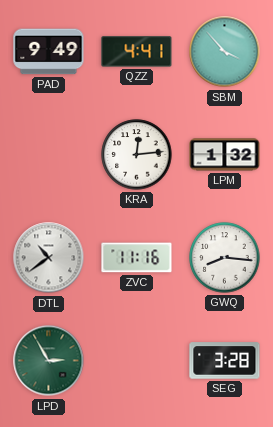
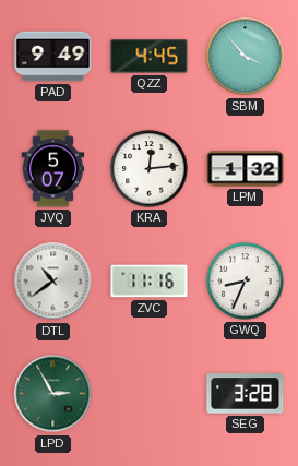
QZZ: 4:41 -> 4:45
JVQ: none -> 5:07
GWQ: 8:16 -> 8:34
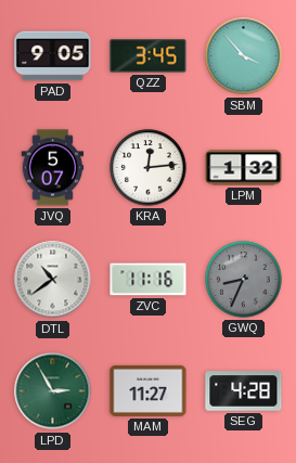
PAD: 9:49 -> 9:05
QZZ: 4:45 -> 3:45
GWQ dial: white -> grey
MAM: none -> 11:27
SEG: 3:28 -> 4:28
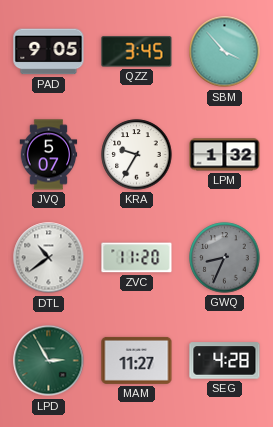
KRA: 12:14 -> 9:35
ZVC: 11:16 -> 11:20
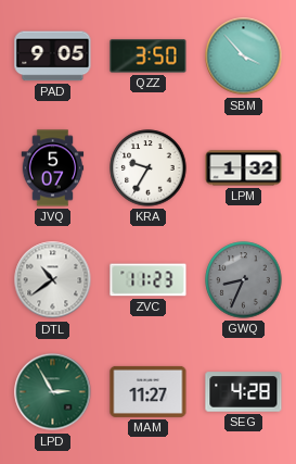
QZZ: 3:45 -> 3:50
ZVC: 11:20 -> 11:23
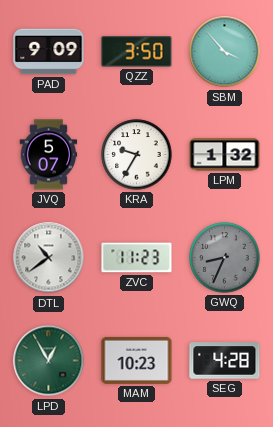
PAD: 9:05 -> 9:09
LPD: 2:55 -> 12:55
MAM: 11:27 -> 10:23
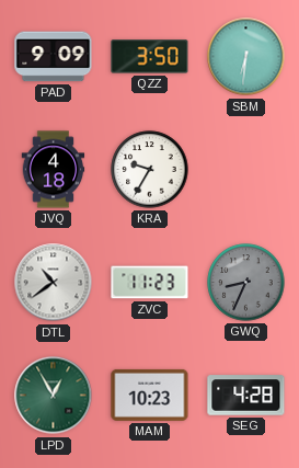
SBM: 3:53 -> 6:31
JVQ: 5:07 -> 4:18
LPM: 1:32 -> none
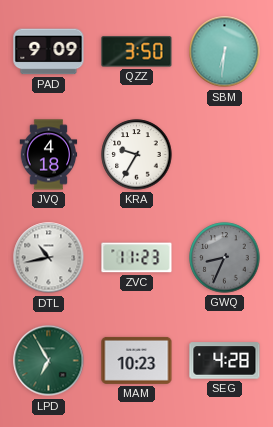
DTL: 10:39 -> 10:43
LPD: 12:55 -> 6:55
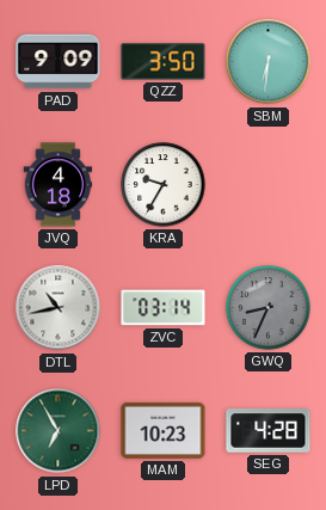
ZVC: 11:23 -> 03:14
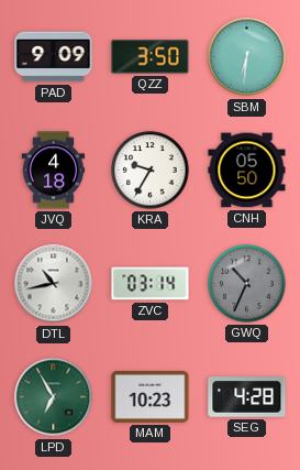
CNH: none -> 05:50
GWQ: 8:34 -> 10:34
